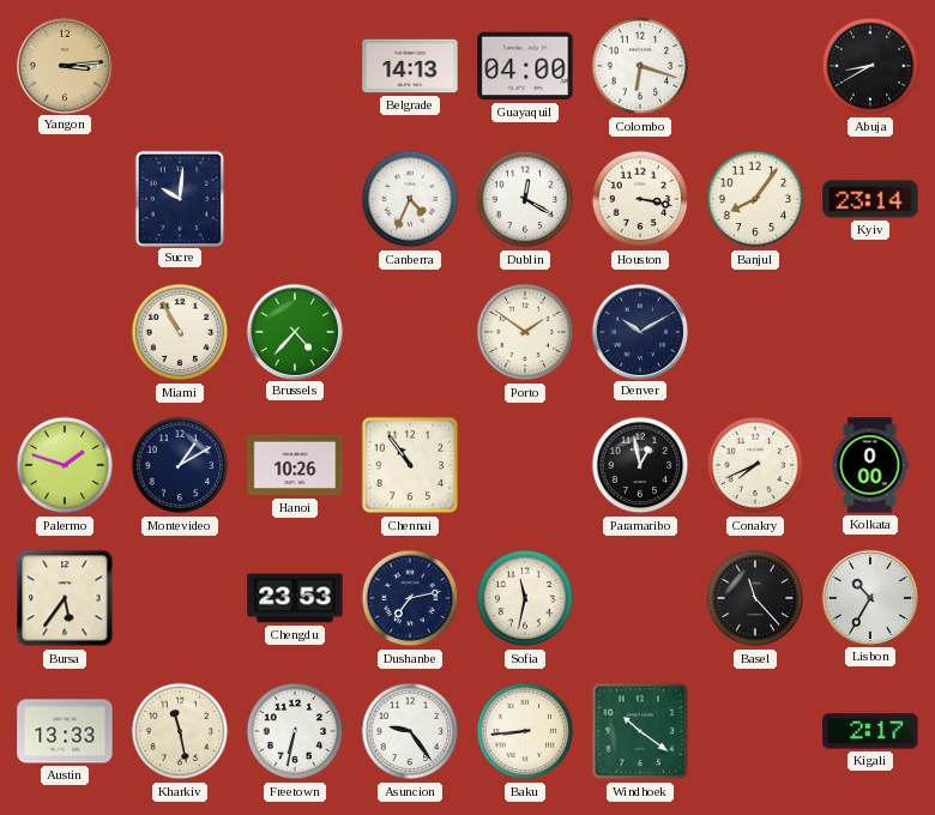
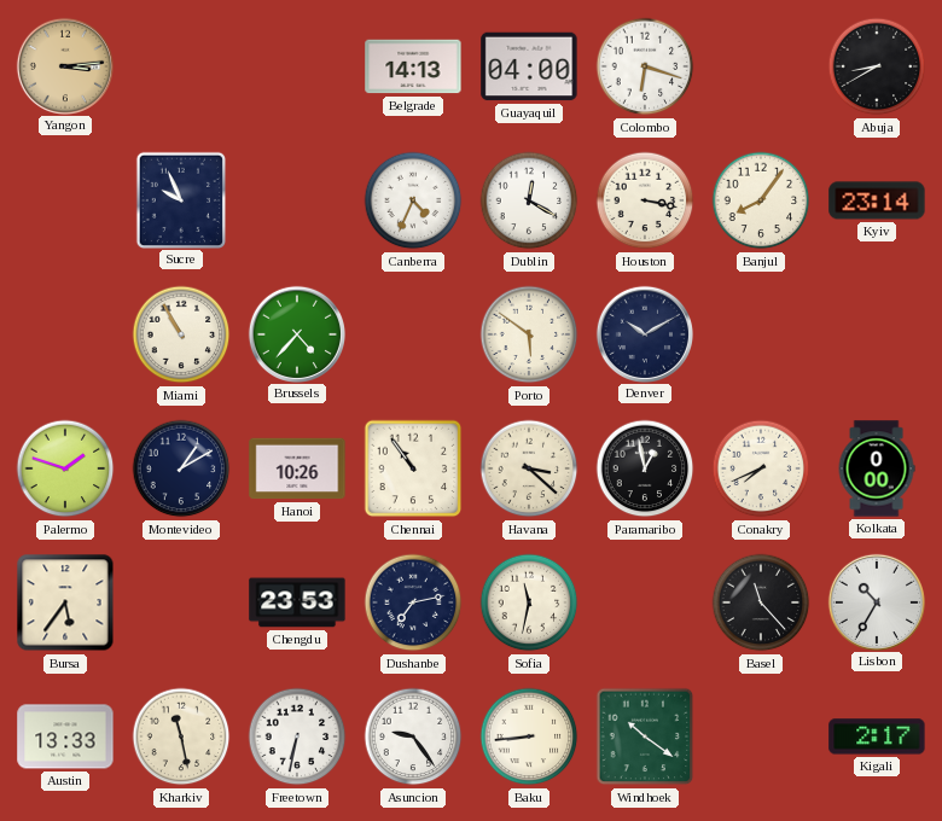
Sucre: 10:01 -> 9:56
Porto: 1:51 -> 5:51
Havana: none -> 3:22
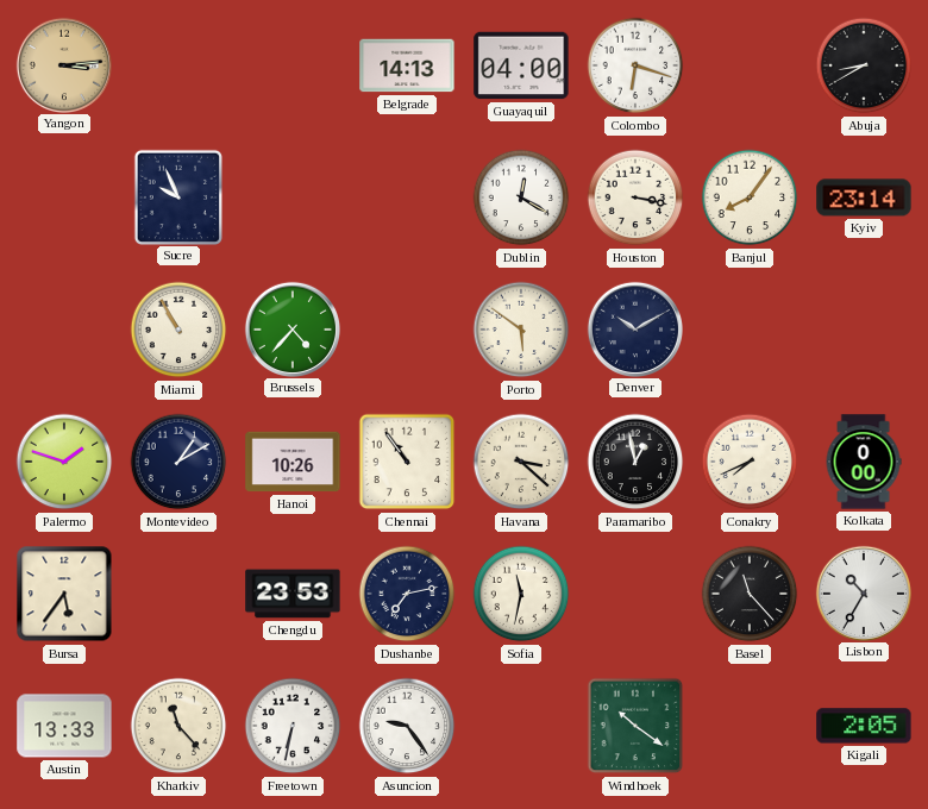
Canberra: 4:34 -> none
Kharkiv: 11:28 -> 11:23
Baku: 8:44 -> none
Kigali: 2:17 -> 2:05
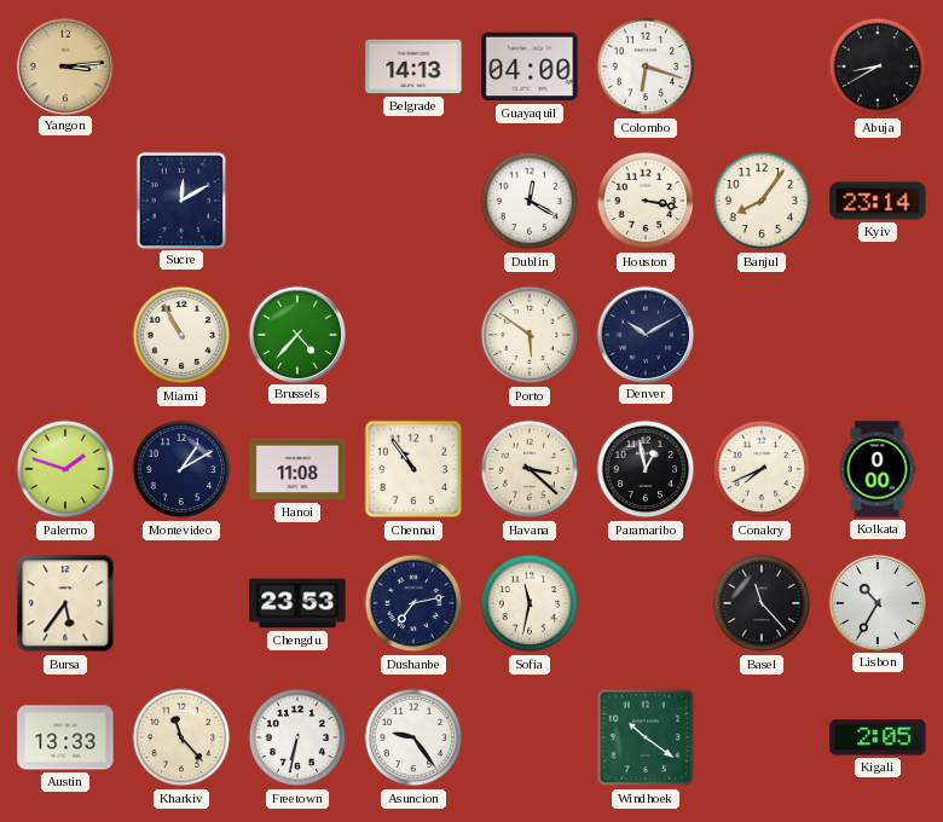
Sucre: 9:56 -> 12:10
Hanoi: 10:26 -> 11:08
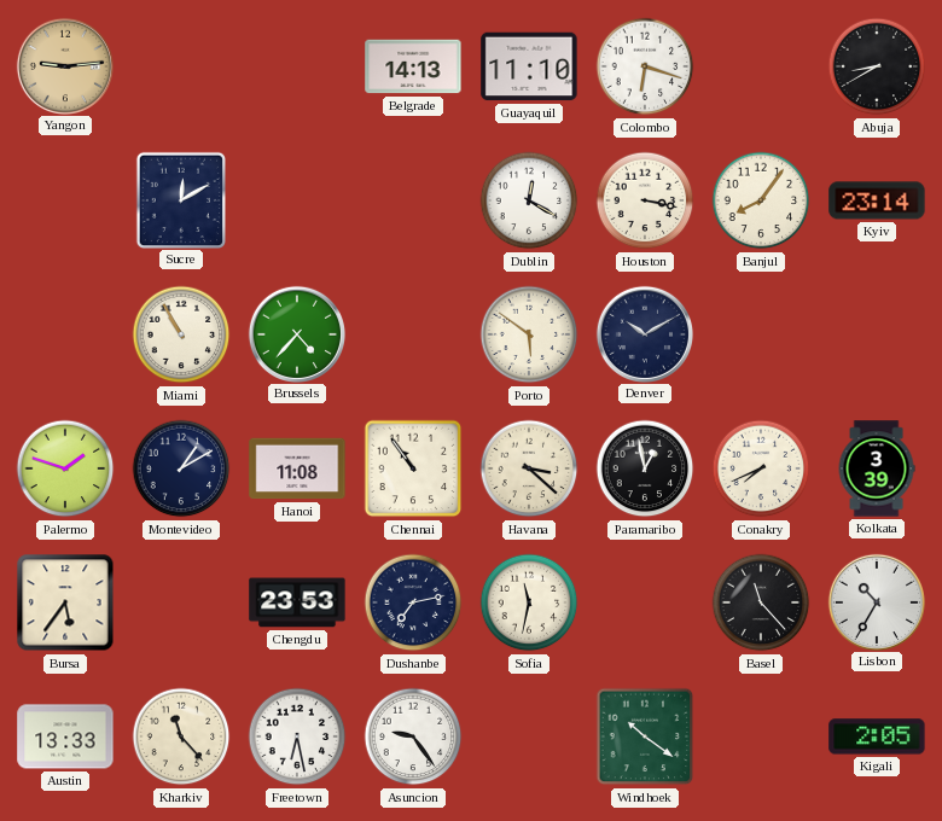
Yangon: 3:14 -> 9:14
Guayaquil: 04:00 -> 11:10
Kolkata: 0:00 -> 3:39
Freetown: 6:32 -> 6:28
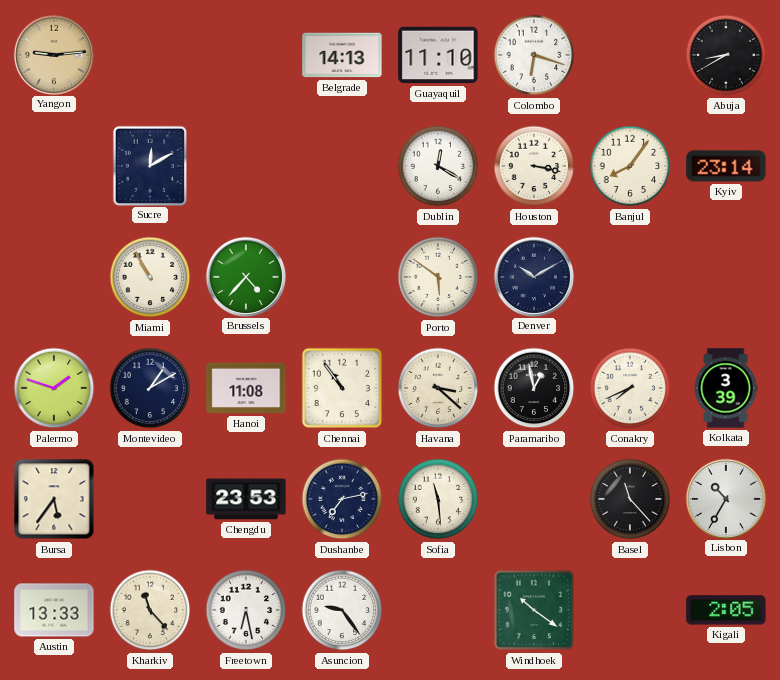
Sofia: 11:32 -> 11:29
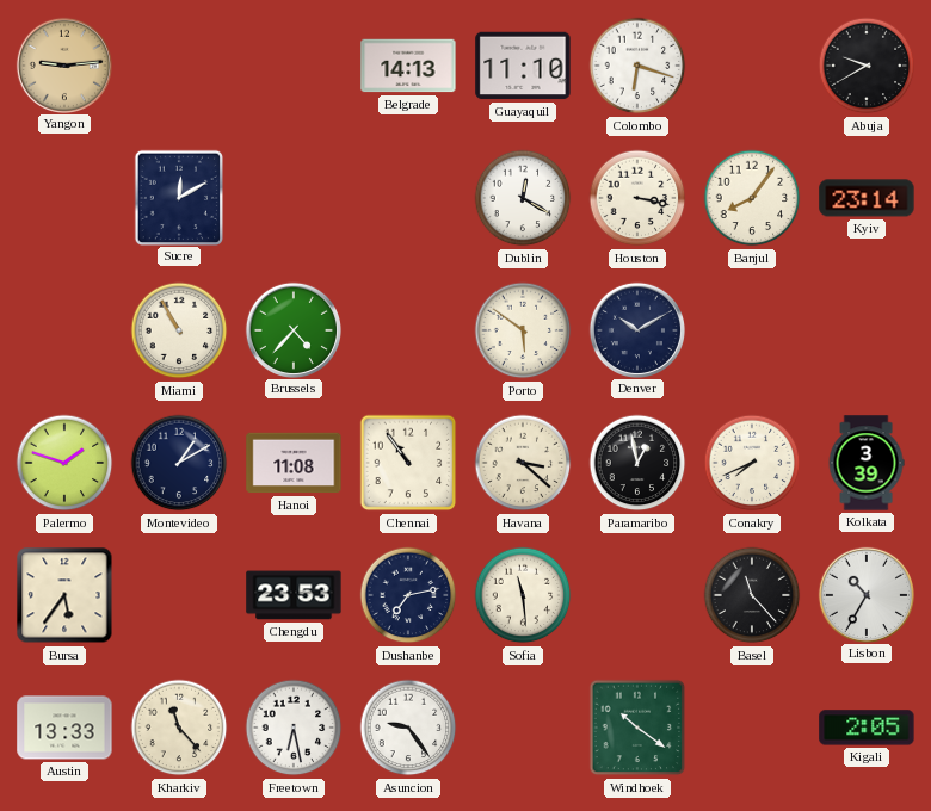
Abuja: 8:40 -> 9:40
